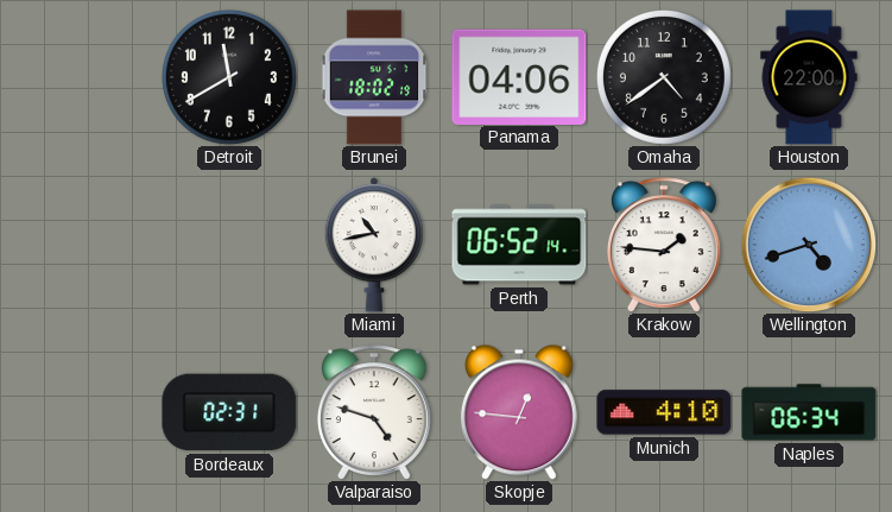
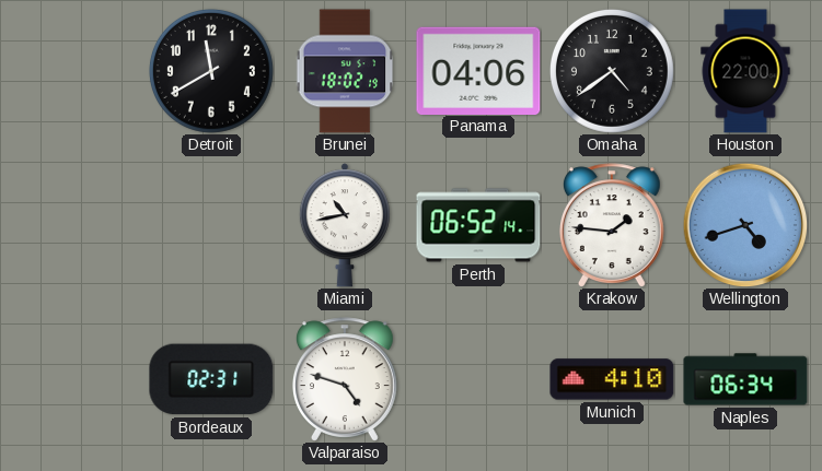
Skopje: 12:46 -> none
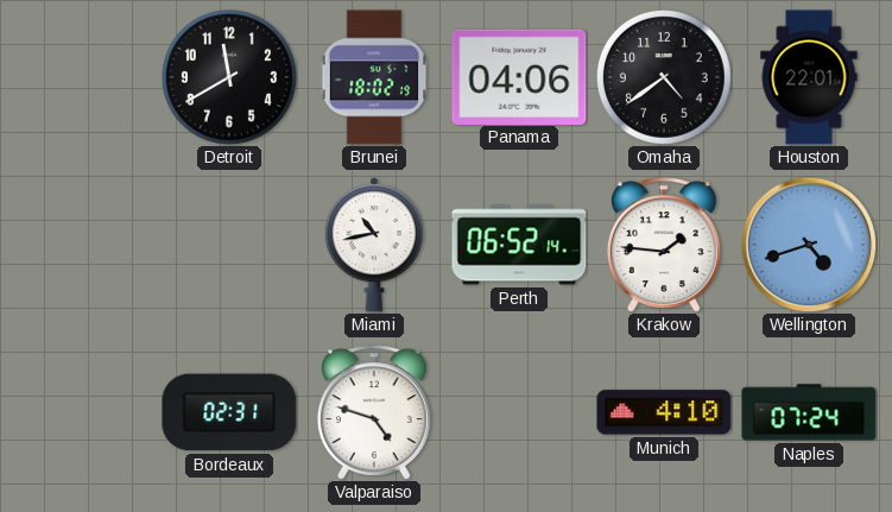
Houston: 22:00 -> 22:01
Naples: 06:34 -> 07:24
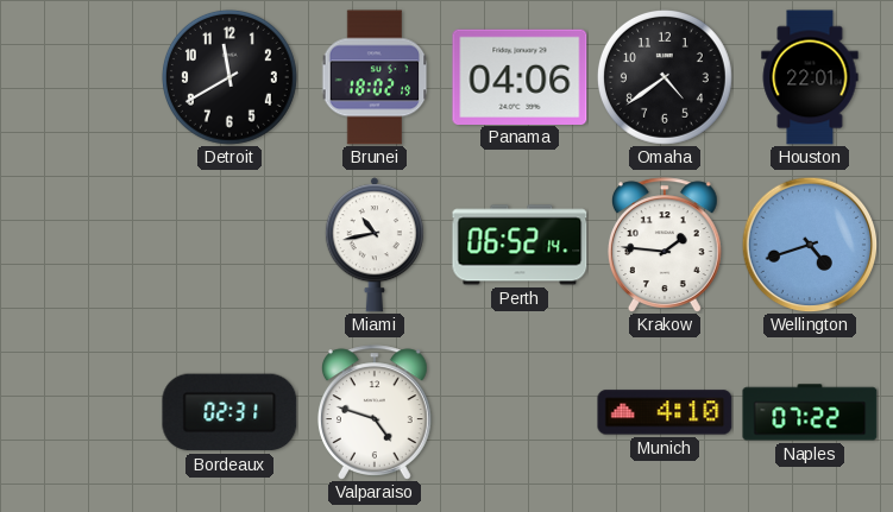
Naples: 07:24 -> 07:22
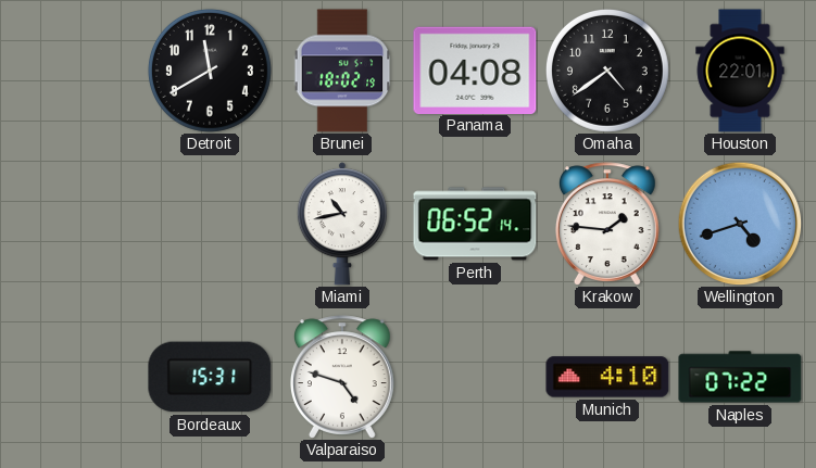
Panama: 04:06 -> 04:08
Bordeaux: 02:31 -> 15:31
